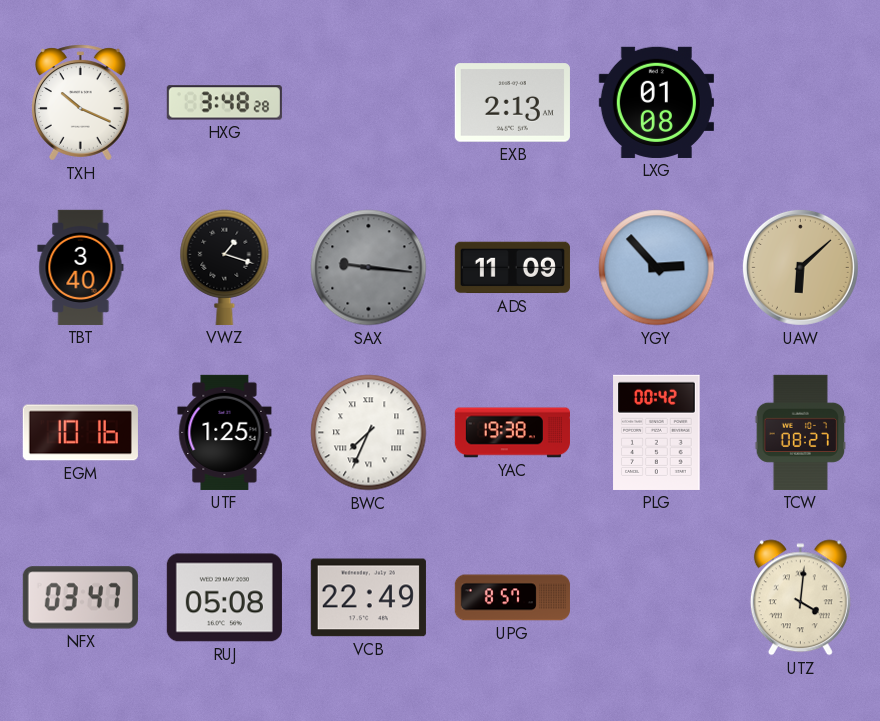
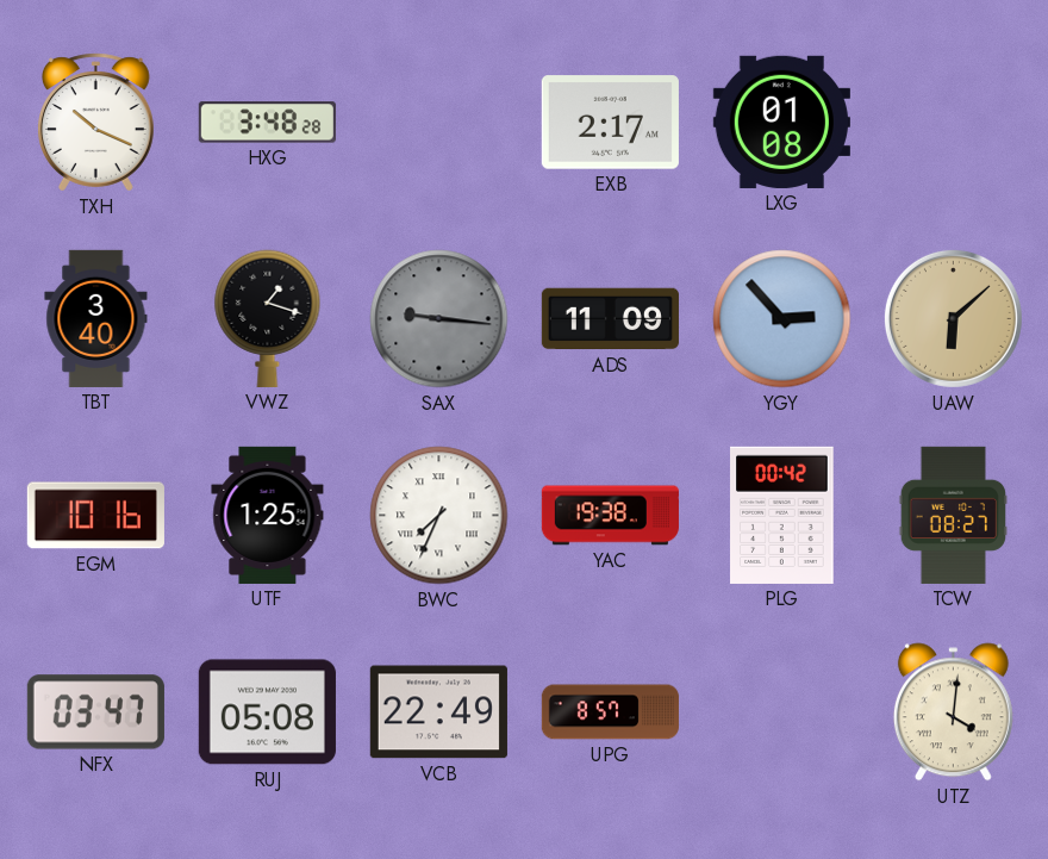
EXB: 2:13 -> 2:17
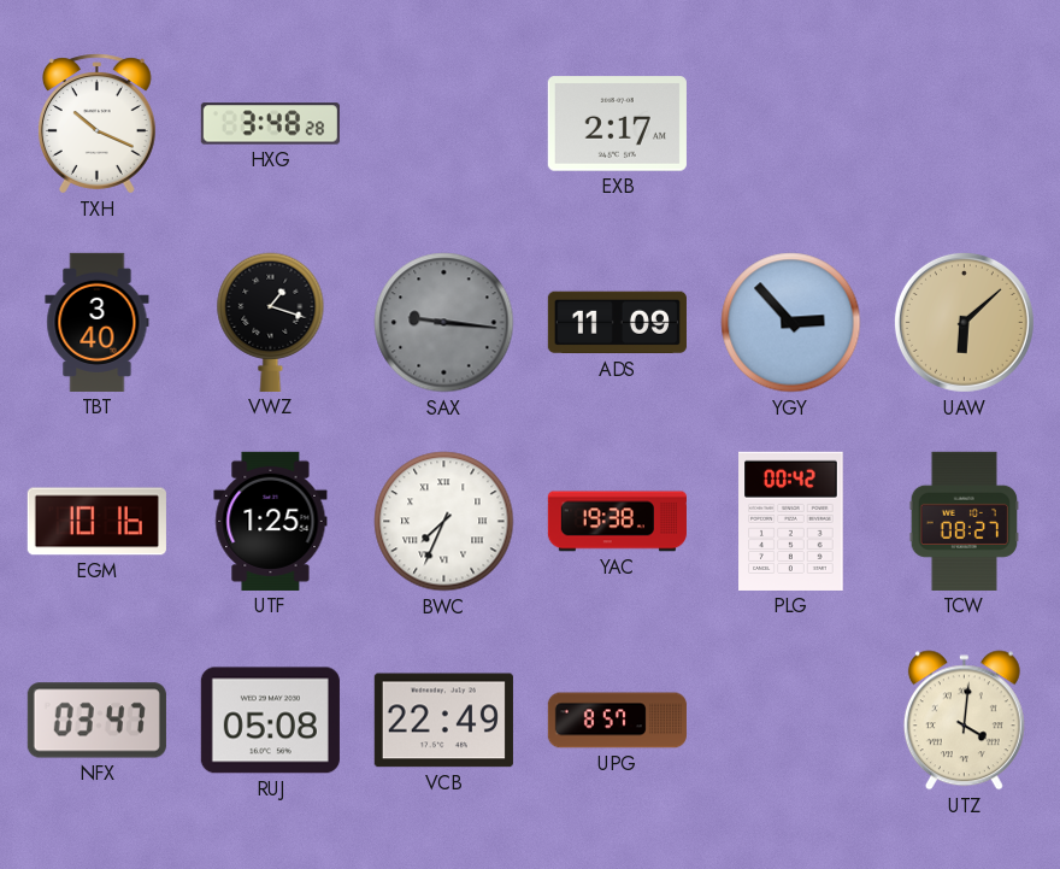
LXG: 01:08 -> none
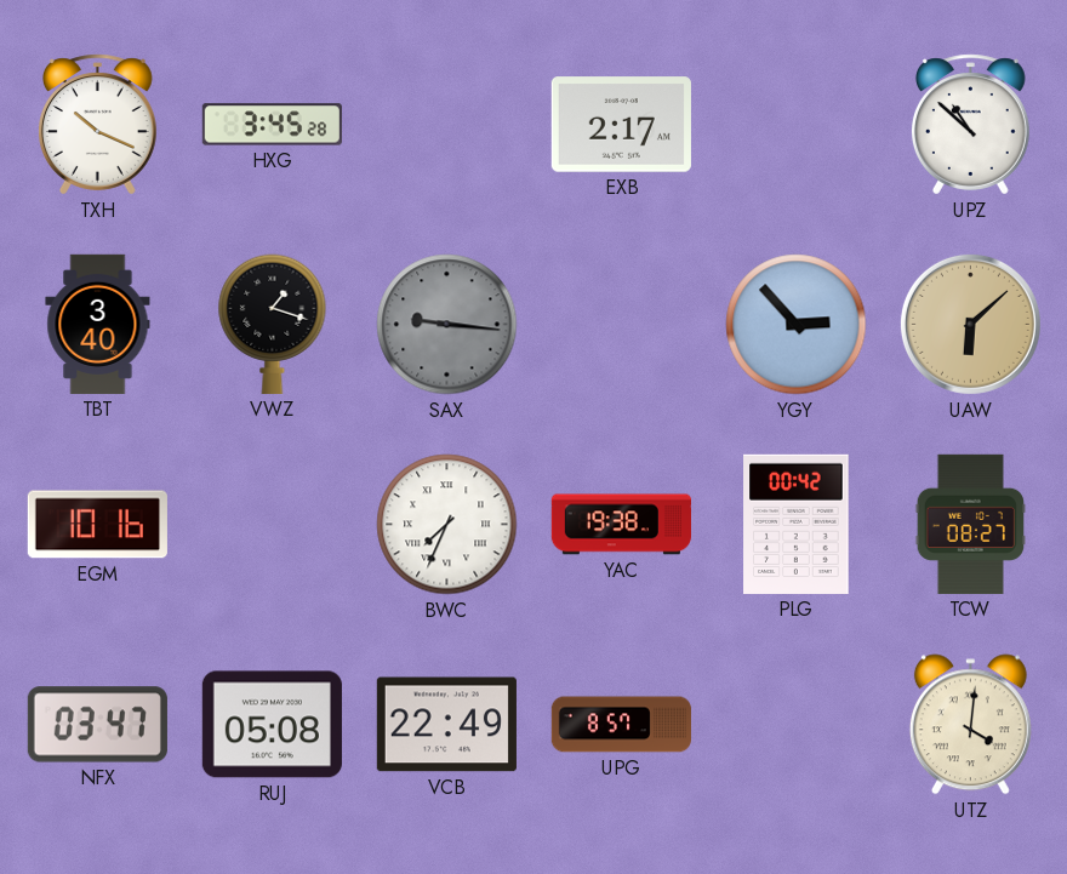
HXG: 3:48 -> 3:45
UPZ: none -> 10:52
ADS: 11:09 -> none
UTF: 1:25 -> none
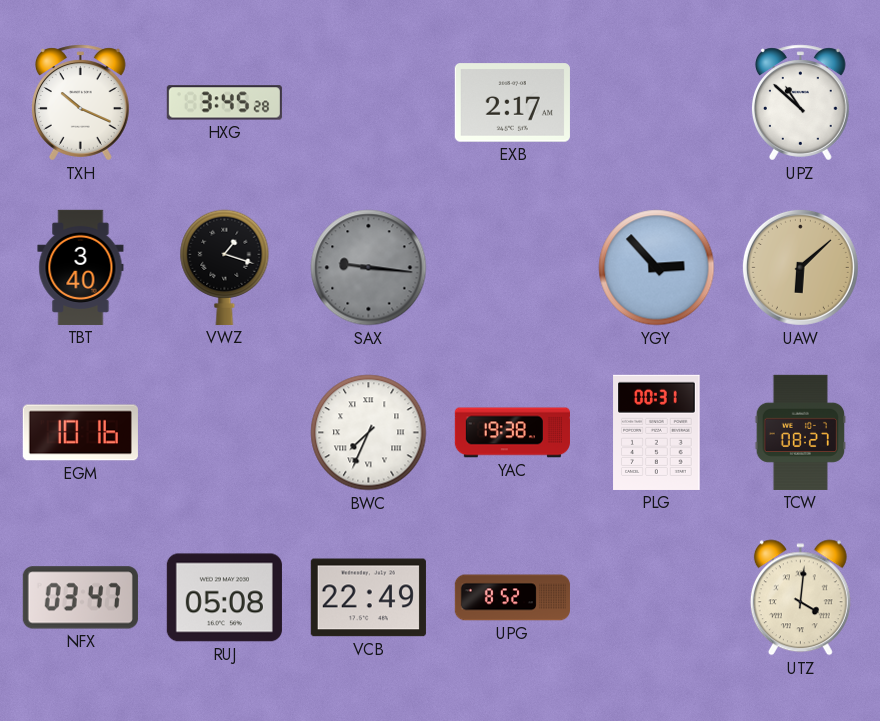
PLG: 00:42 -> 00:31
UPG: 8:57 -> 8:52
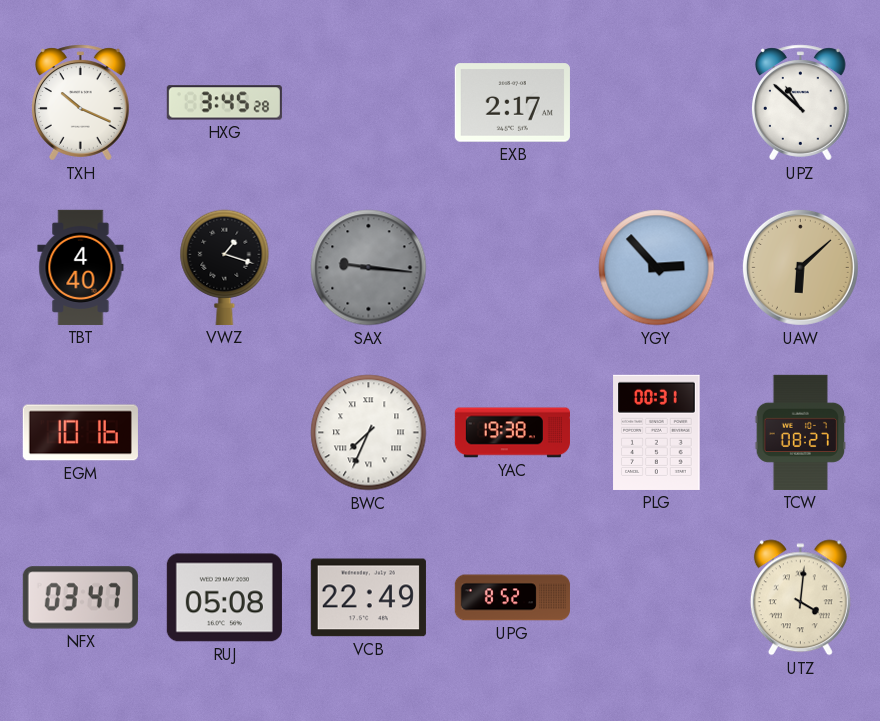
TBT: 3:40 -> 4:40
